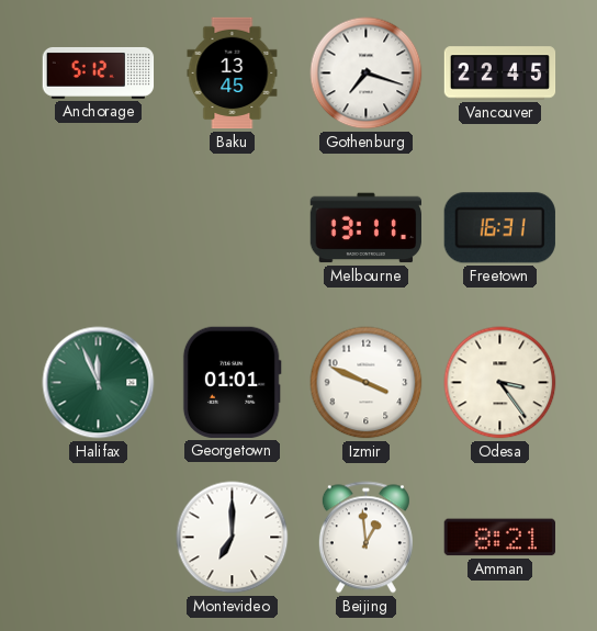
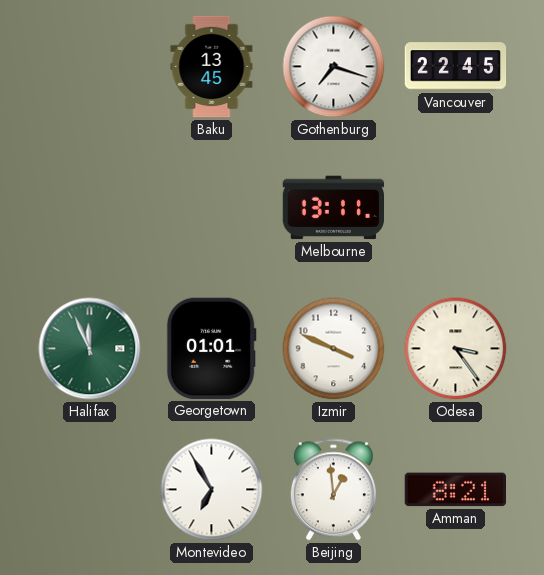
Anchorage: 5:12 -> none
Freetown: 16:31 -> none
Montevideo: 7:00 -> 6:55
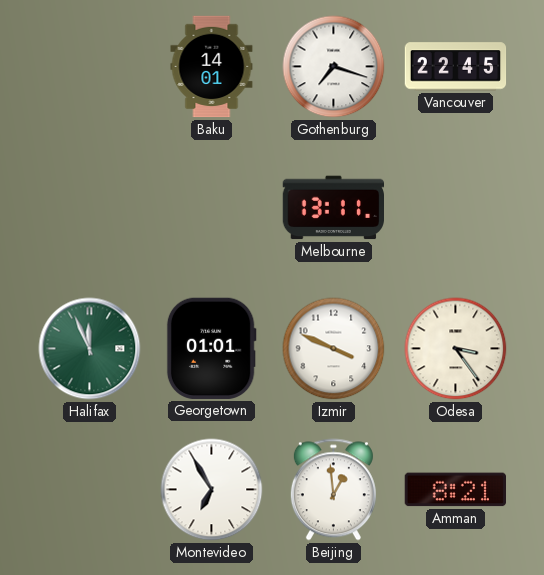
Baku: 13:45 -> 14:01
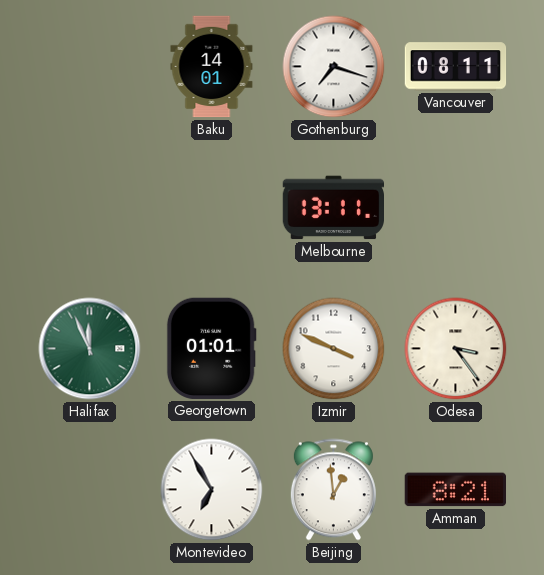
Vancouver: 22:45 -> 08:11
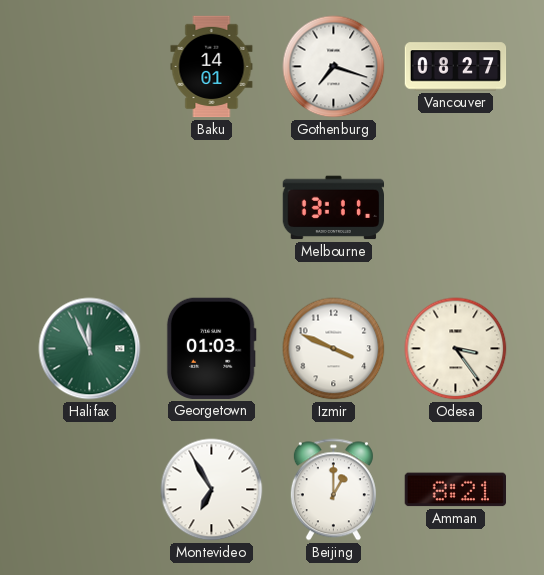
Vancouver: 08:11 -> 08:27
Georgetown: 01:01 -> 01:03
Beijing: 12:59 -> 1:00
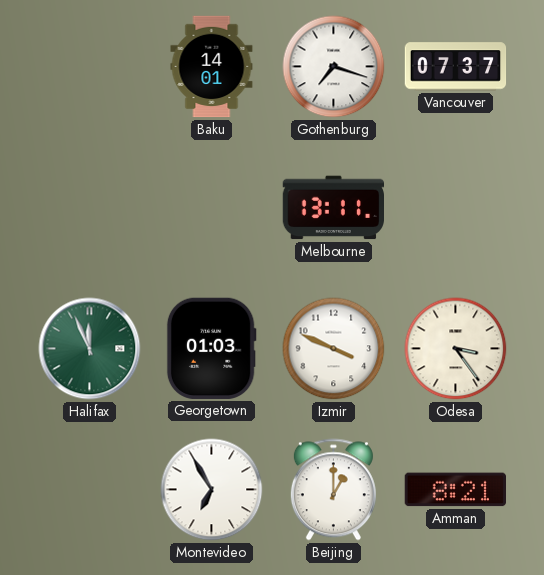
Vancouver: 08:27 -> 07:37
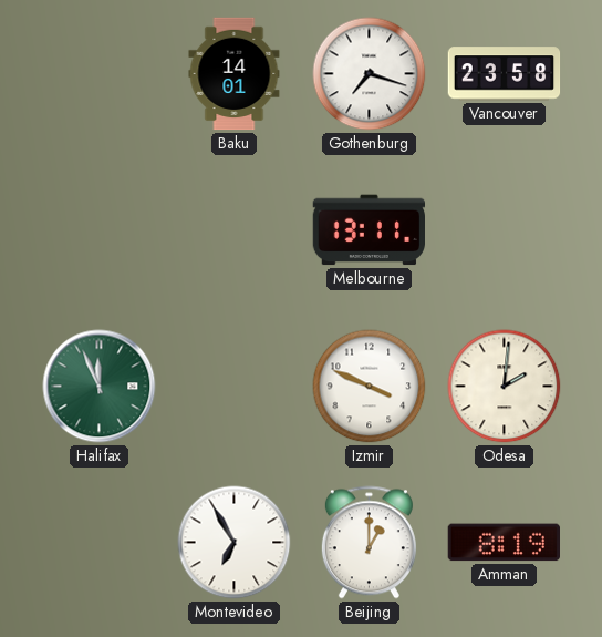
Vancouver: 07:37 -> 23:58
Georgetown: 01:03 -> none
Odesa: 3:24 -> 2:01
Amman: 8:21 -> 8:19
